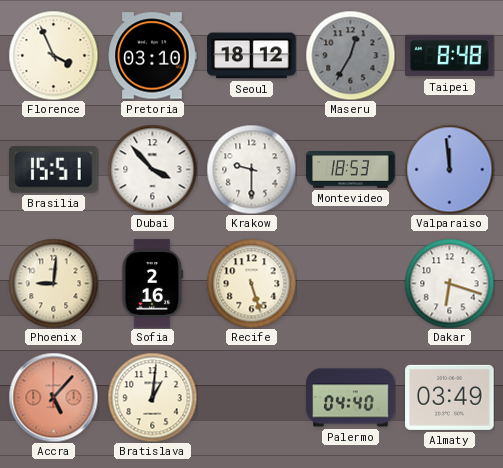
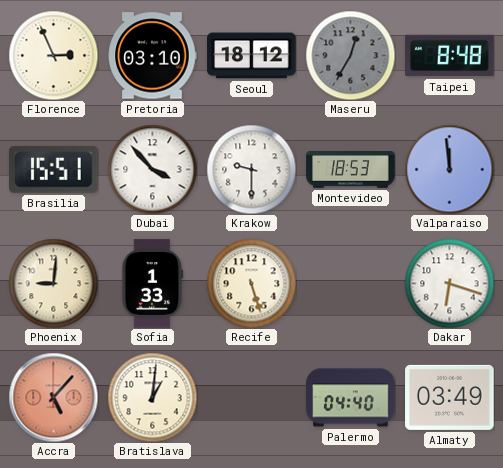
Florence: 3:56 -> 2:56
Sofia: 2:16 -> 1:33
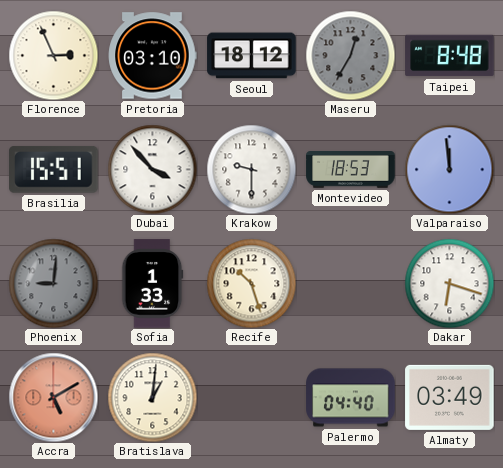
Phoenix dial: cream -> grey
Recife: 5:27 -> 10:27
Accra: 5:07 -> 5:10
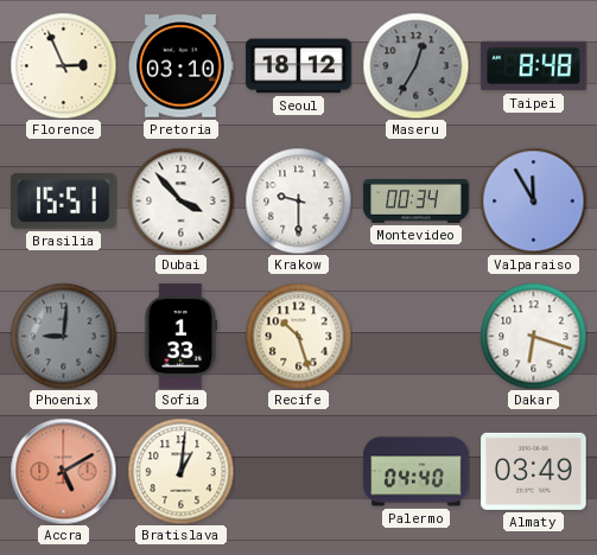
Montevideo: 18:53 -> 00:34
Valparaiso: 11:59 -> 11:55
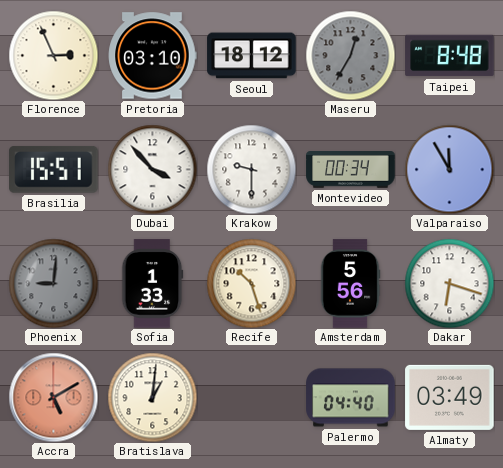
Amsterdam: none -> 5:56
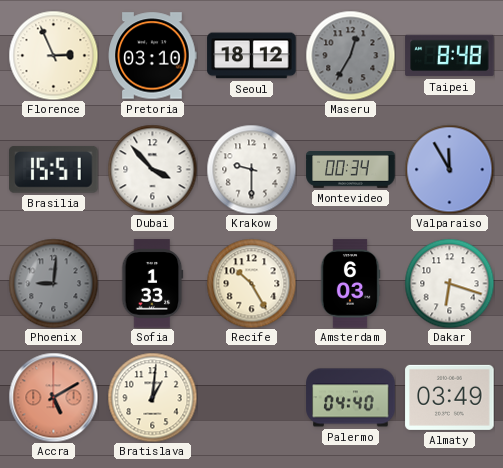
Recife: 10:27 -> 10:25
Amsterdam: 5:56 -> 6:03
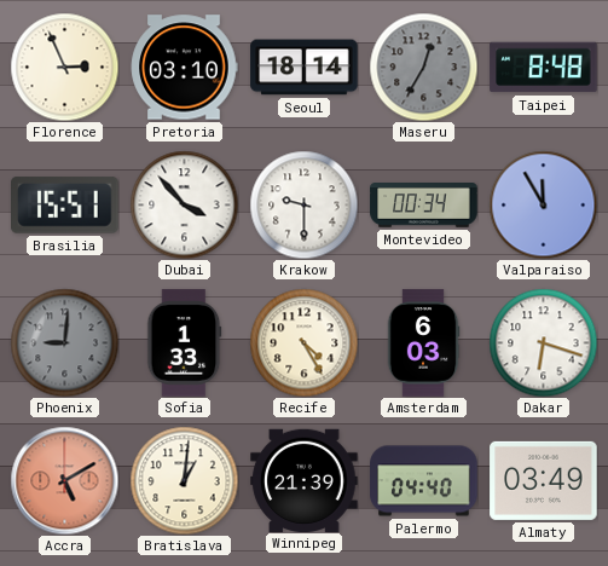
Seoul: 18:12 -> 18:14
Recife: 10:25 -> 4:25
Winnipeg: none -> 21:39
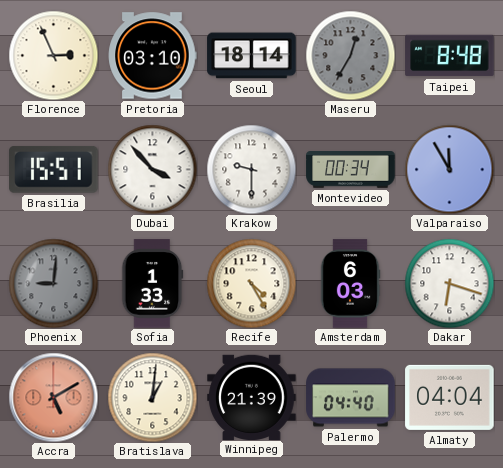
Almaty: 03:49 -> 04:04
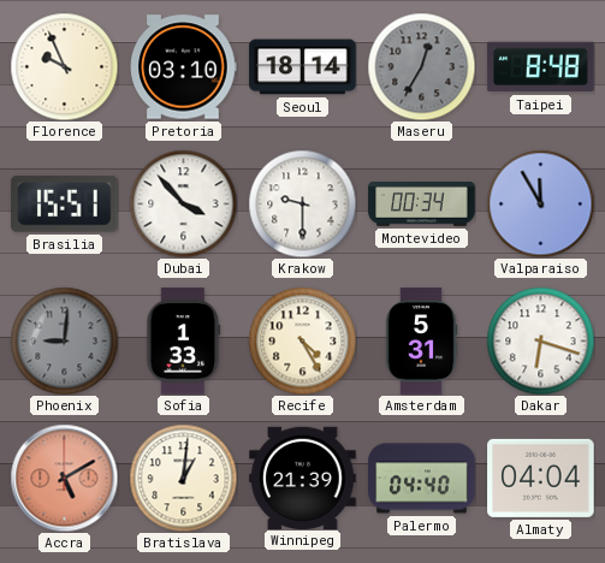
Florence: 2:56 -> 9:56
Amsterdam: 6:03 -> 5:31
